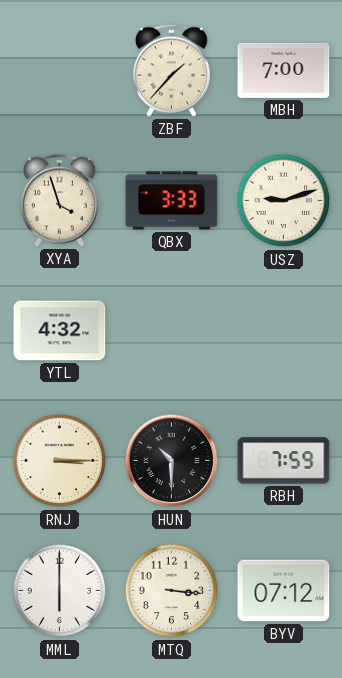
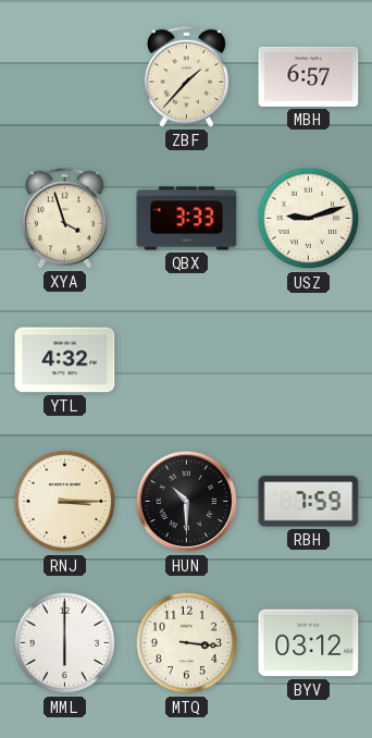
MBH: 7:00 -> 6:57
BYV: 07:12 -> 03:12
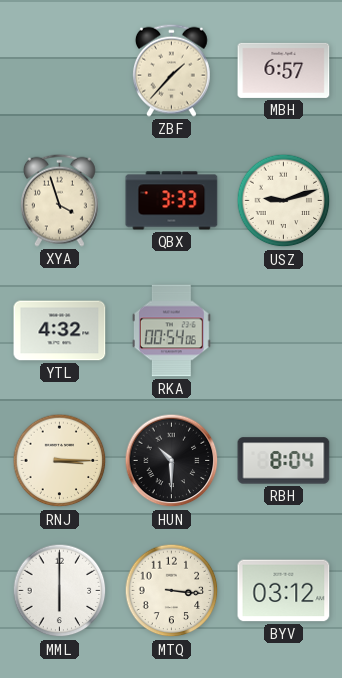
RKA: none -> 00:54
RBH: 7:59 -> 8:04
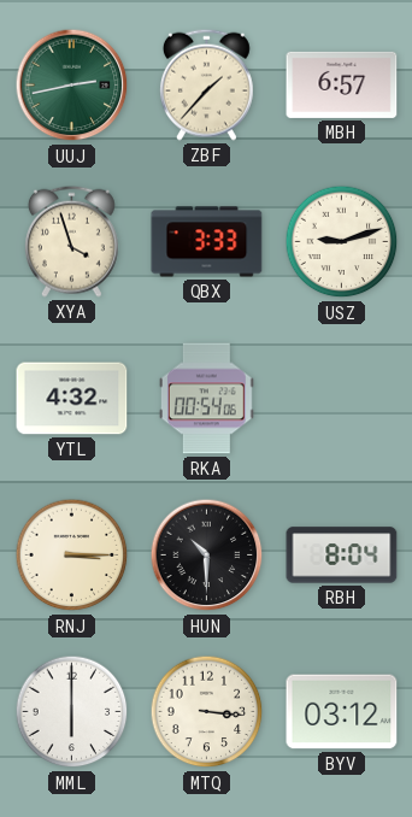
UUJ: none -> 2:43
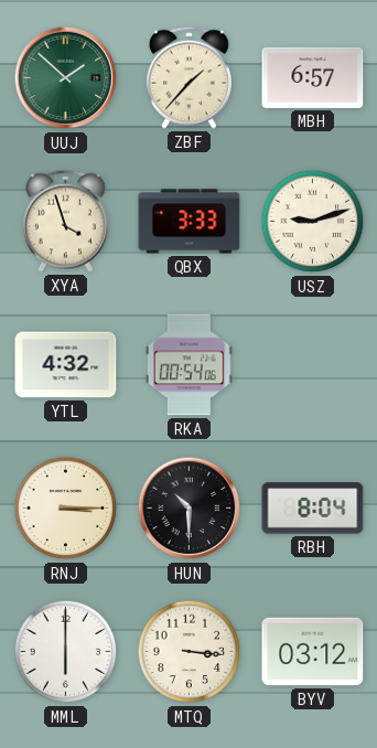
UUJ: 2:43 -> 1:52
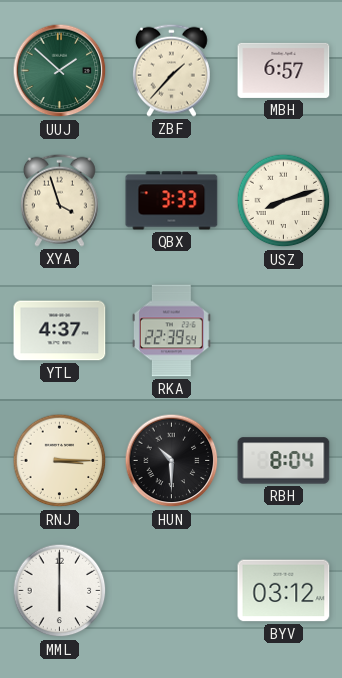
USZ: 9:12 -> 8:12
YTL: 4:32 -> 4:37
RKA: 00:54 -> 22:39
MTQ: 3:16 -> none
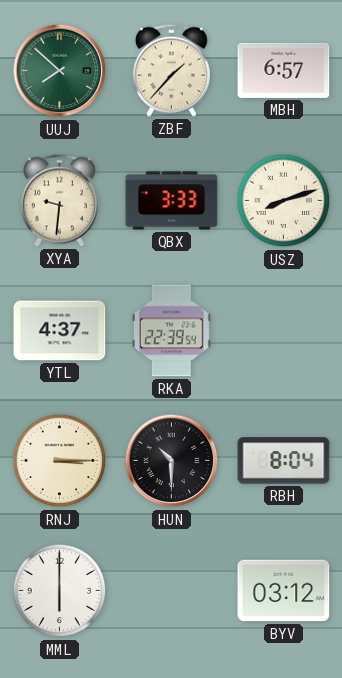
UUJ: 1:52 -> 7:52
XYA: 3:57 -> 9:31
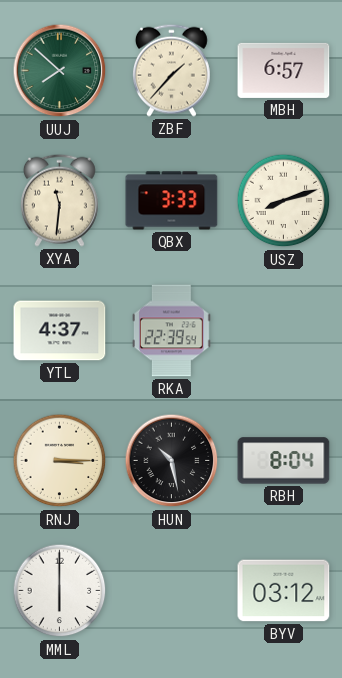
XYA: 9:31 -> 11:31
HUN: 10:30 -> 10:28
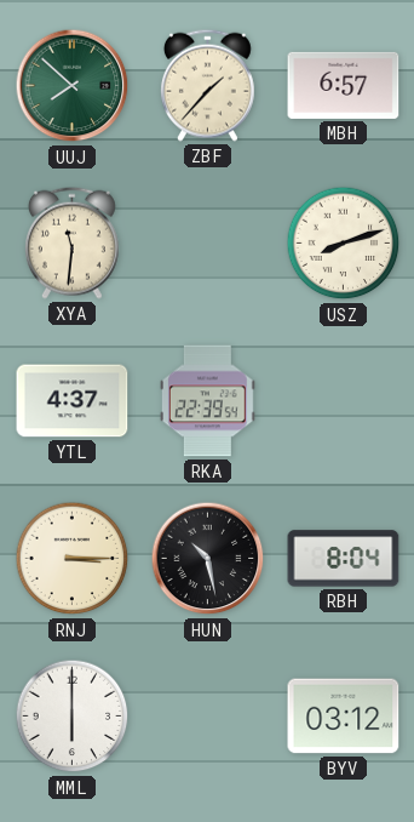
QBX: 3:33 -> none
